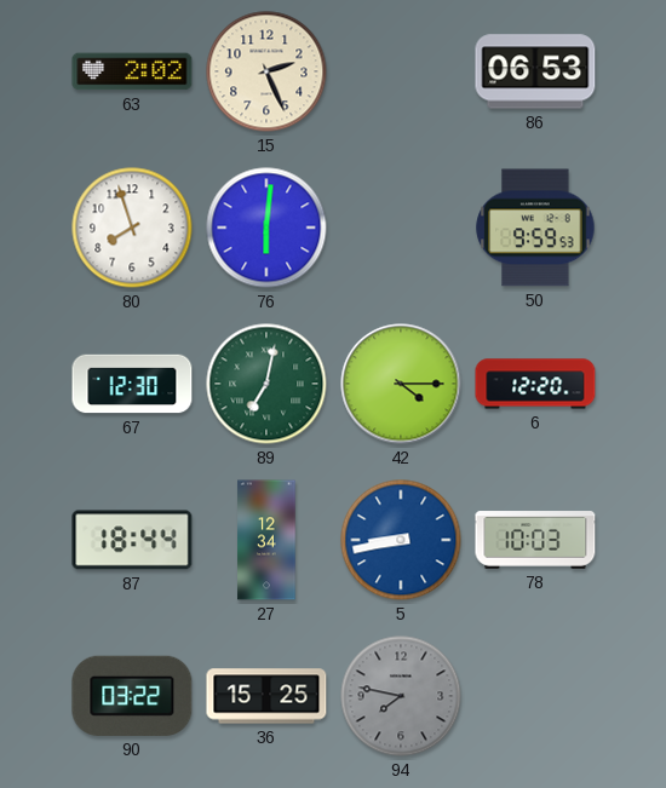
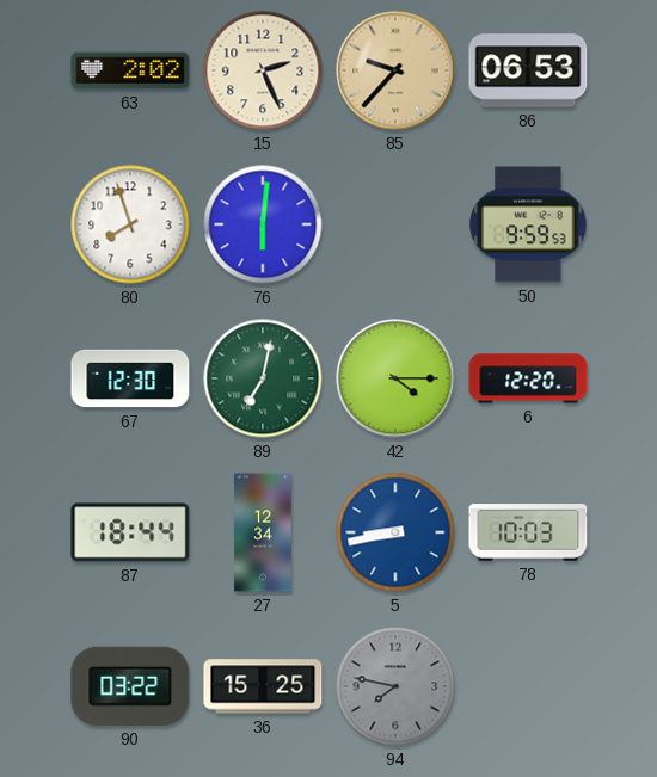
85: none -> 9:37
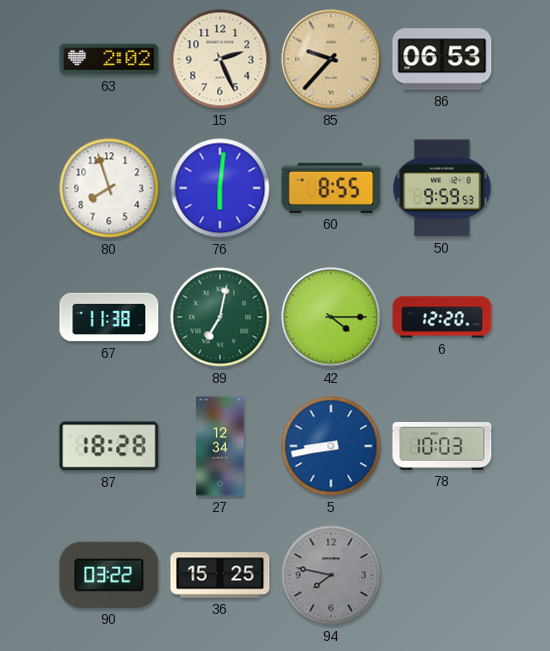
60: none -> 8:55
67: 12:30 -> 11:38
87: 18:44 -> 18:28
